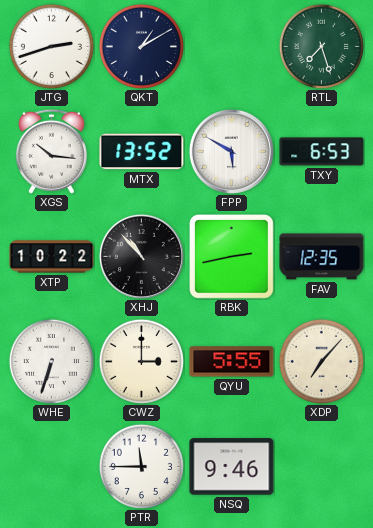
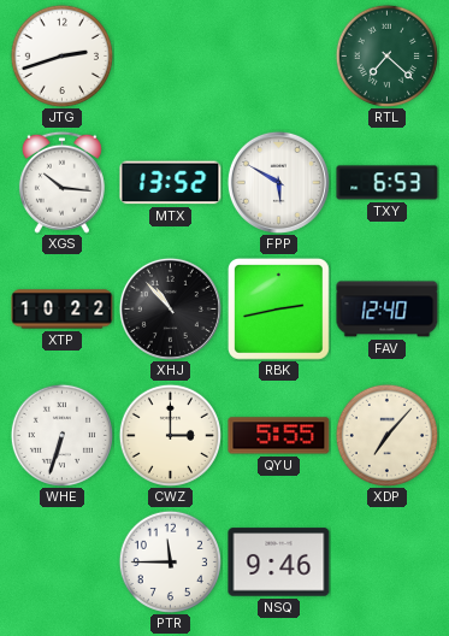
QKT: 1:10 -> none
RTL: 7:27 -> 7:22
FAV: 12:35 -> 12:40
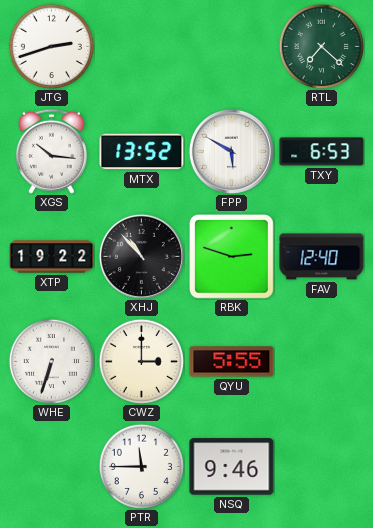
XTP: 10:22 -> 19:22
RBK: 2:43 -> 2:48
XDP: 7:07 -> none
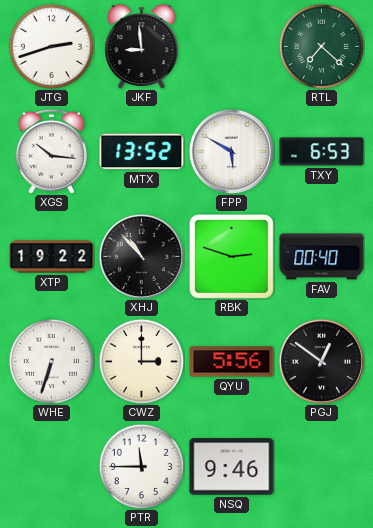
JKF: none -> 8:59
FAV: 12:40 -> 00:40
QYU: 5:55 -> 5:56
PGJ: none -> 12:51
